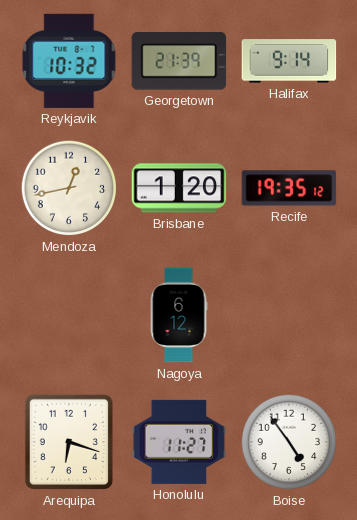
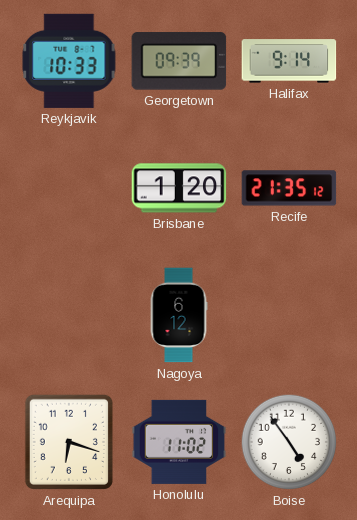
Reykjavik: 10:32 -> 10:33
Georgetown: 21:39 -> 09:39
Mendoza: 12:43 -> none
Recife: 19:35 -> 21:35
Honolulu: 11:27 -> 11:02
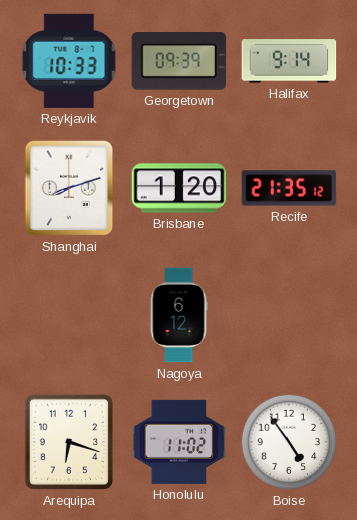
Shanghai: none -> 8:12
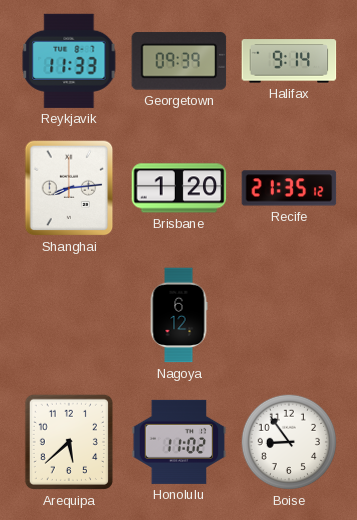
Reykjavik: 10:33 -> 11:33
Shanghai: 8:12 -> 8:14
Arequipa: 6:18 -> 5:38
Boise: 4:54 -> 8:54
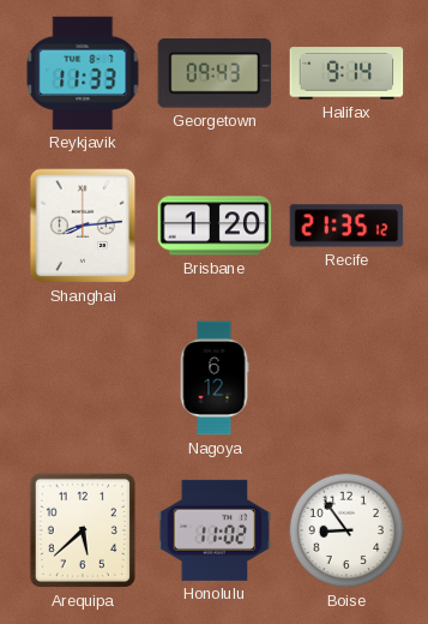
Georgetown: 09:39 -> 09:43
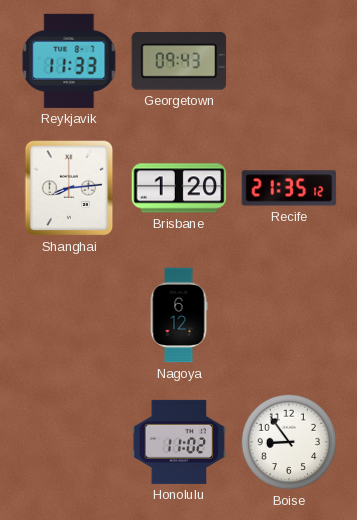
Halifax: 9:14 -> none
Arequipa: 5:38 -> none
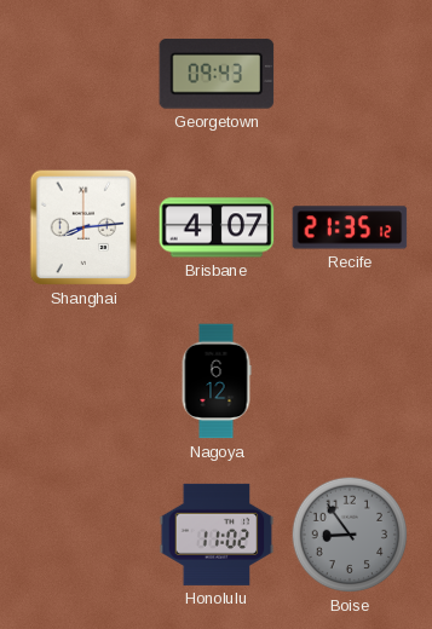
Reykjavik: 11:33 -> none
Brisbane: 1:20 -> 4:07
Boise dial: white -> grey
